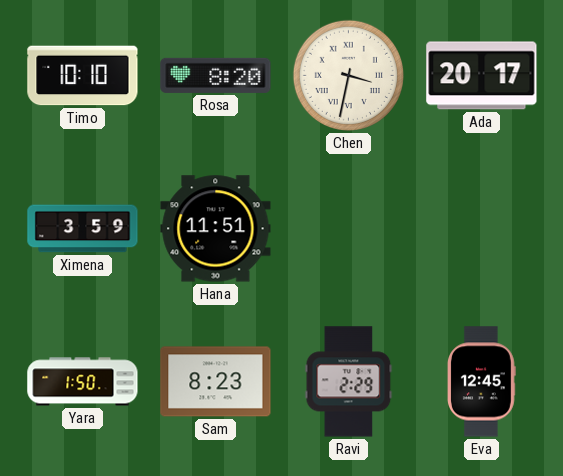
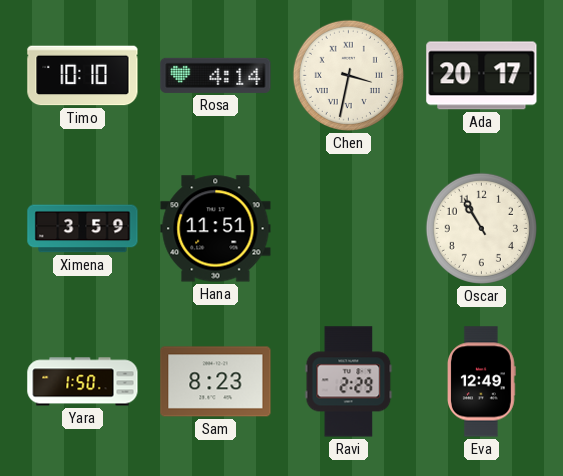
Rosa: 8:20 -> 4:14
Oscar: none -> 10:55
Eva: 12:45 -> 12:49
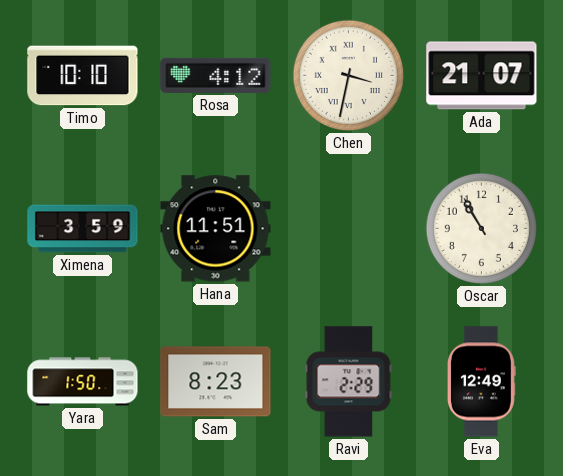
Rosa: 4:14 -> 4:12
Ada: 20:17 -> 21:07
